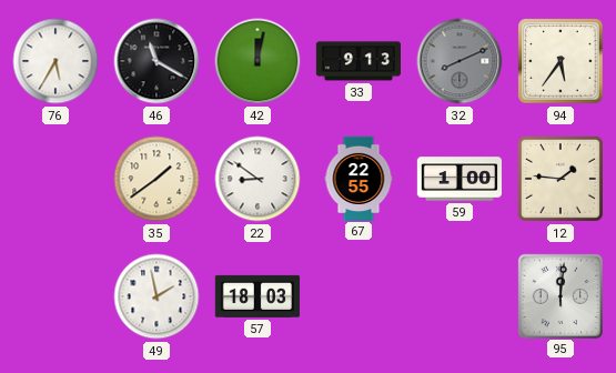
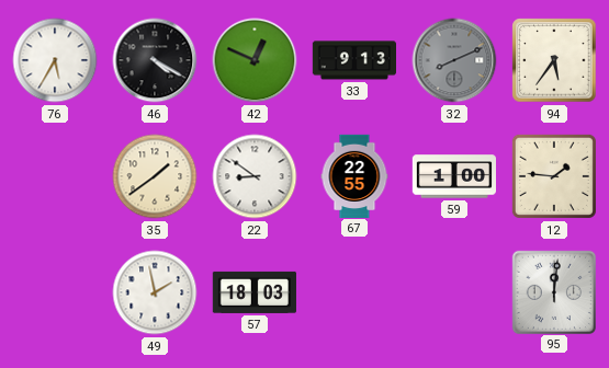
46: 11:20 -> 4:20
42: 12:02 -> 12:49
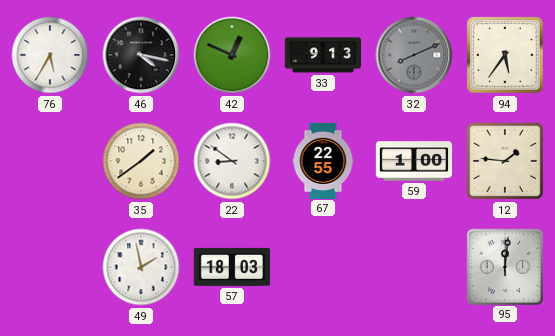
46: 4:20 -> 4:17
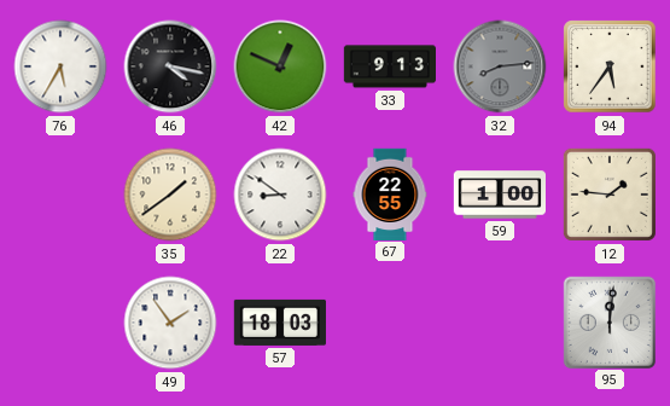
32: 8:11 -> 8:14
49: 1:58 -> 1:54
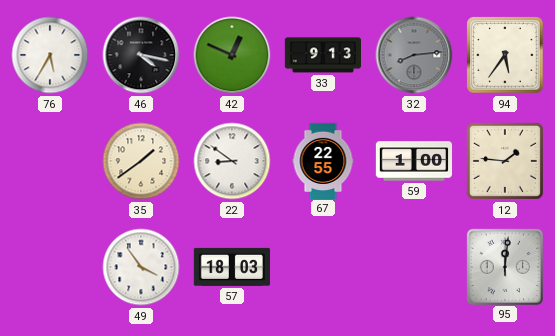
49: 1:54 -> 3:54
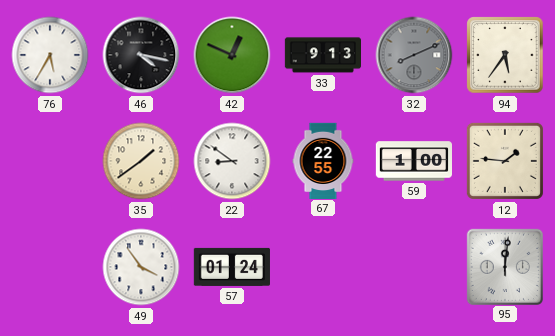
32: 8:14 -> 8:11
57: 18:03 -> 01:24
